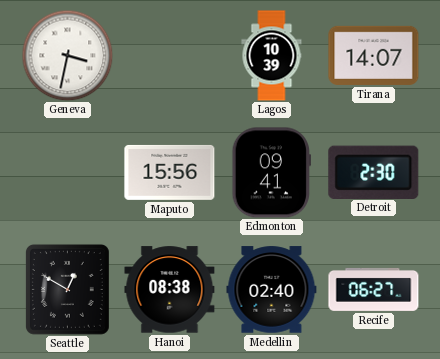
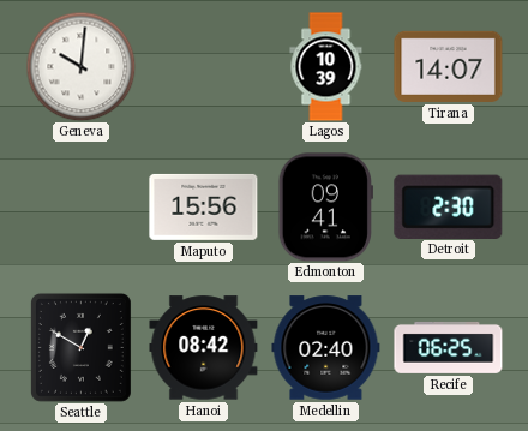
Geneva: 3:32 -> 10:01
Hanoi: 08:38 -> 08:42
Recife: 06:27 -> 06:25
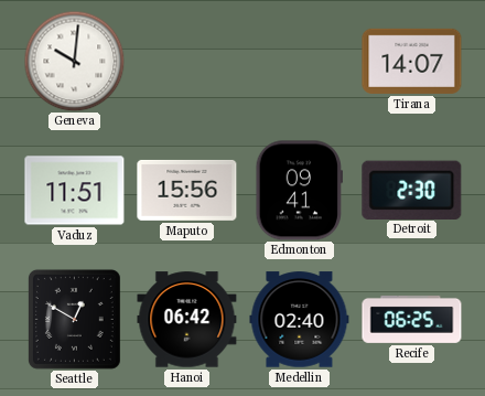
Lagos: 10:39 -> none
Vaduz: none -> 11:51
Hanoi: 08:42 -> 06:42
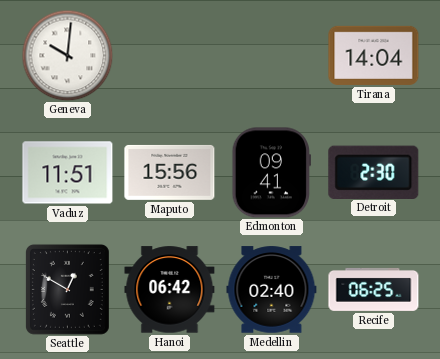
Tirana: 14:07 -> 14:04
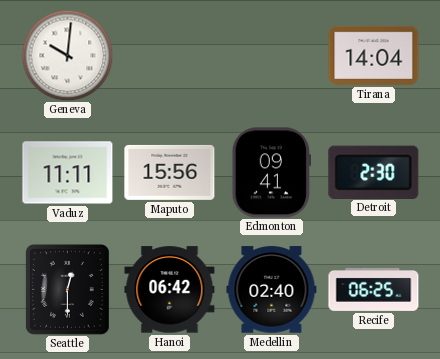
Vaduz: 11:51 -> 11:11
Seattle: 12:50 -> 12:30
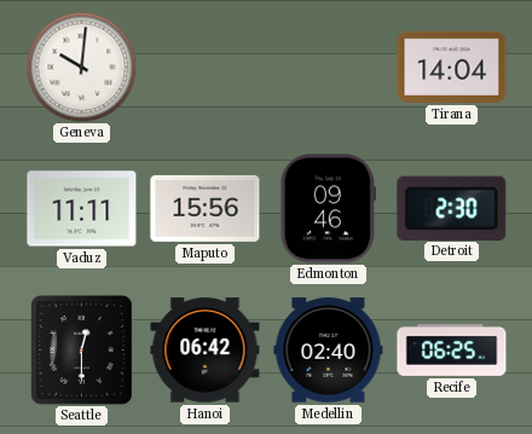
Edmonton: 09:41 -> 09:46
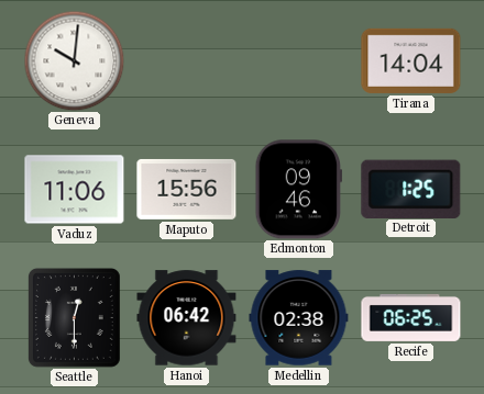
Vaduz: 11:11 -> 11:06
Detroit: 2:30 -> 1:25
Medellin: 02:40 -> 02:38
